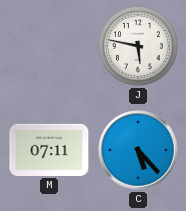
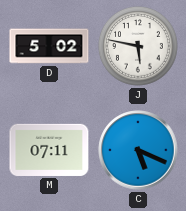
D: none -> 5:02
C: 5:23 -> 5:19
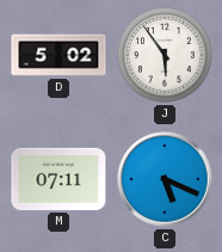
J: 5:47 -> 5:54
